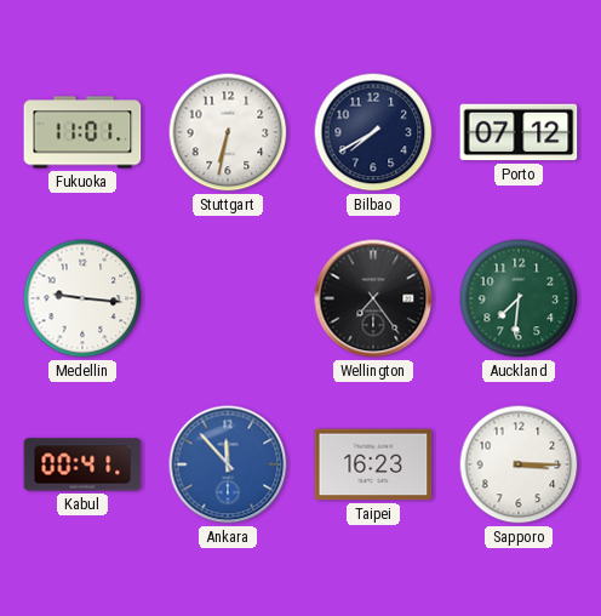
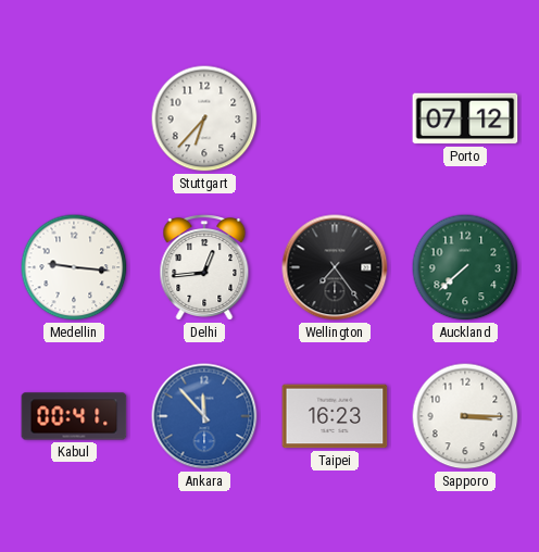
Fukuoka: 11:01 -> none
Stuttgart: 6:32 -> 6:37
Bilbao: 7:40 -> none
Delhi: none -> 12:44
Auckland: 7:31 -> 7:38
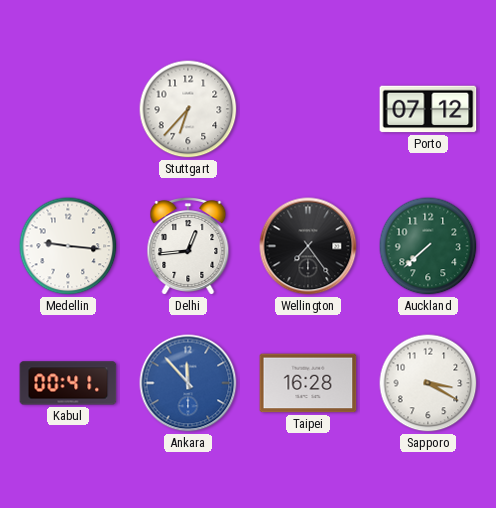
Taipei: 16:23 -> 16:28
Sapporo: 3:15 -> 3:20
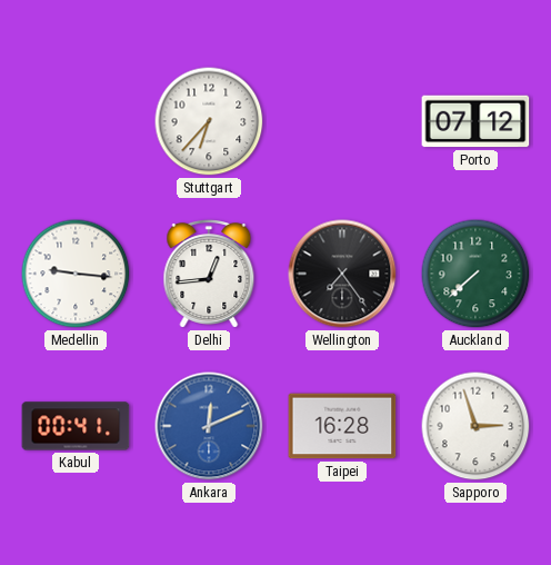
Ankara: 11:53 -> 12:11
Sapporo: 3:20 -> 2:57
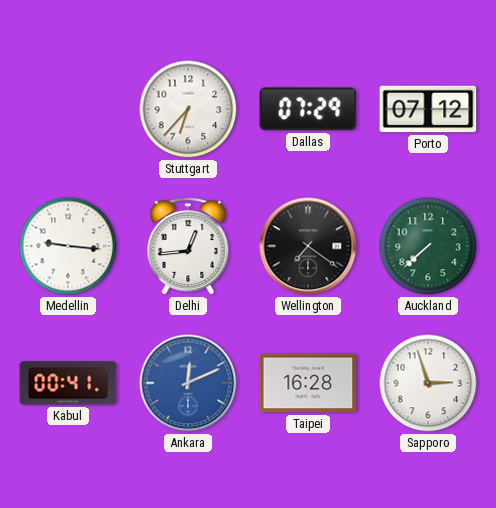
Dallas: none -> 07:29
Wellington: 7:24 -> 7:21
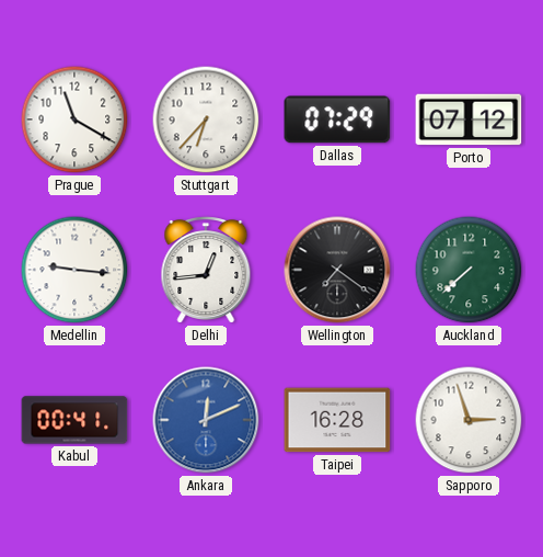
Prague: none -> 11:20
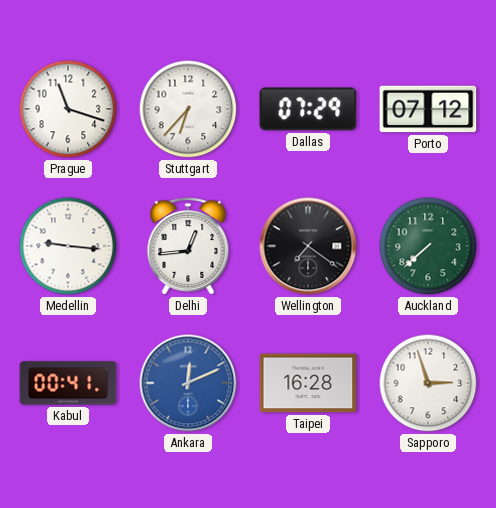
Prague: 11:20 -> 11:18
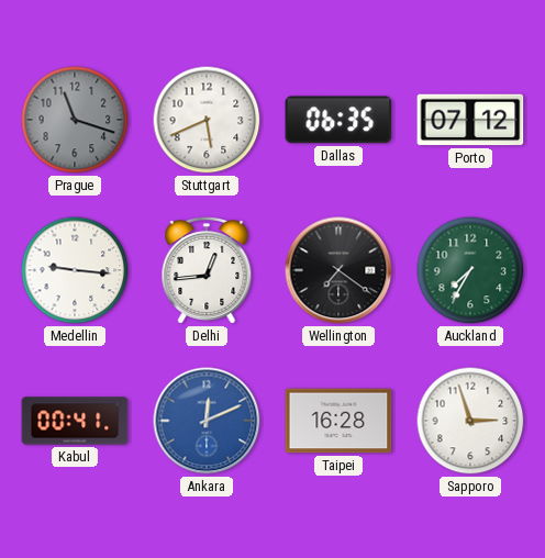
Prague dial: white -> grey
Stuttgart: 6:37 -> 5:41
Dallas: 07:29 -> 06:35
Auckland: 7:38 -> 7:35
